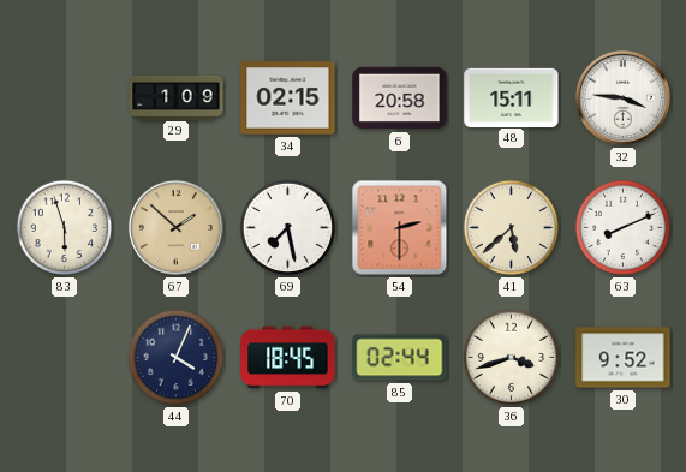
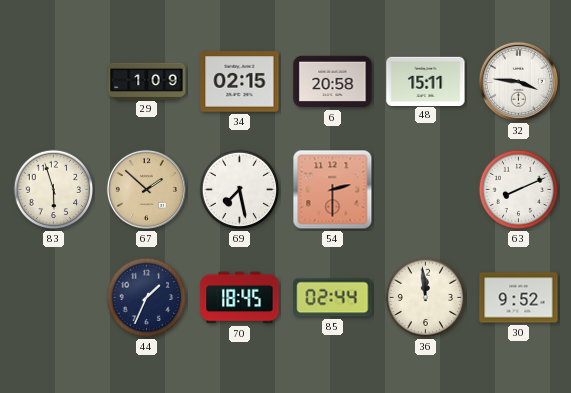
41: 5:38 -> none
44: 4:04 -> 1:34
36: 3:42 -> 11:59
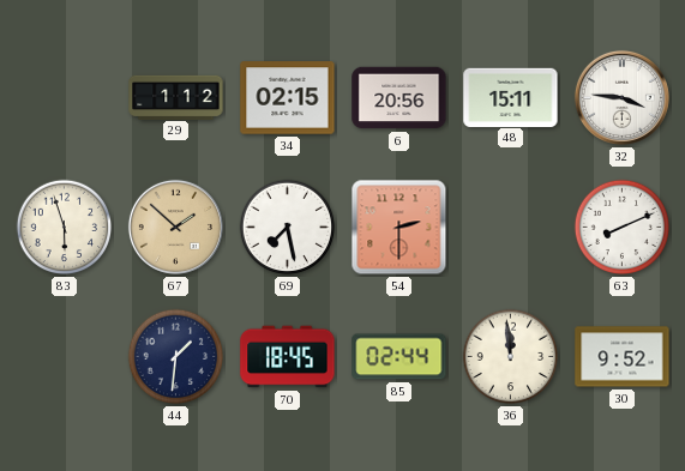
29: 1:09 -> 1:12
6: 20:58 -> 20:56
44: 1:34 -> 1:31
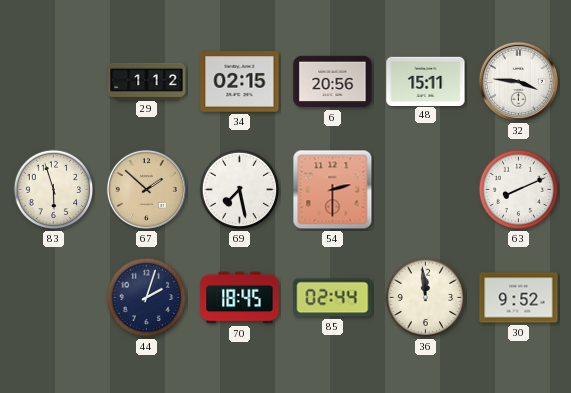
44: 1:31 -> 2:03
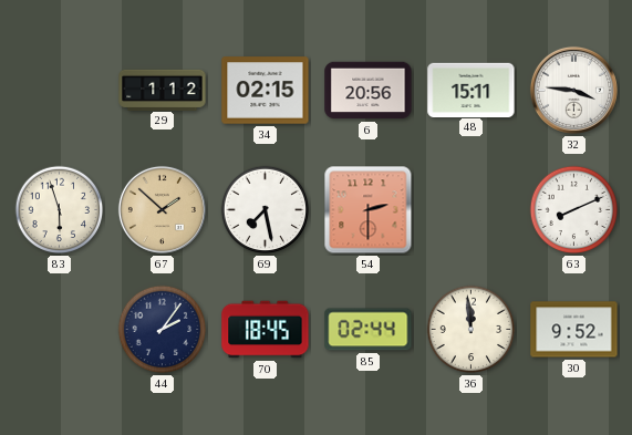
44: 2:03 -> 2:06
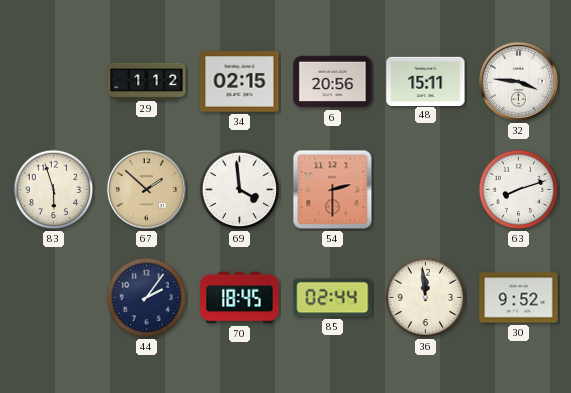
69: 7:28 -> 3:59
63: 8:11 -> 8:12
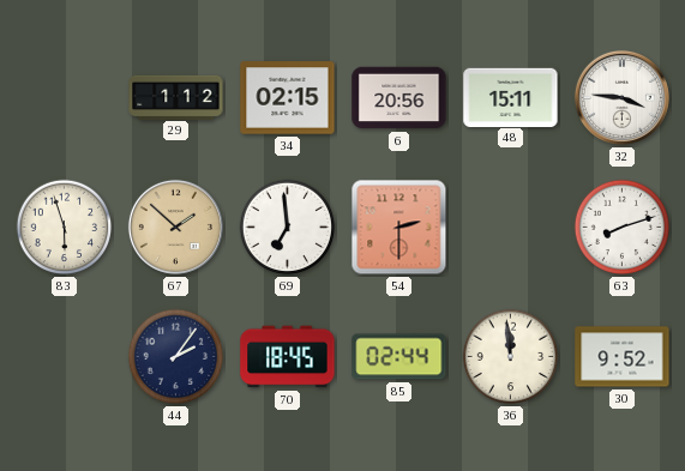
69: 3:59 -> 6:59
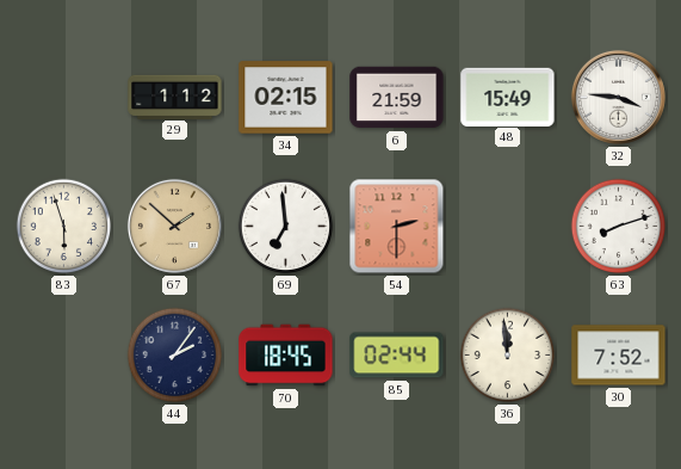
6: 20:56 -> 21:59
48: 15:11 -> 15:49
30: 9:52 -> 7:52
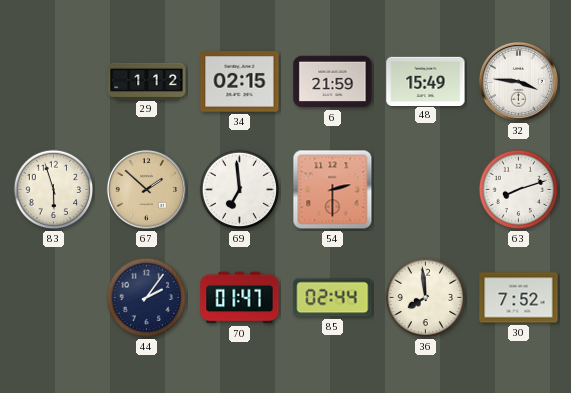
70: 18:45 -> 01:47
36: 11:59 -> 7:59
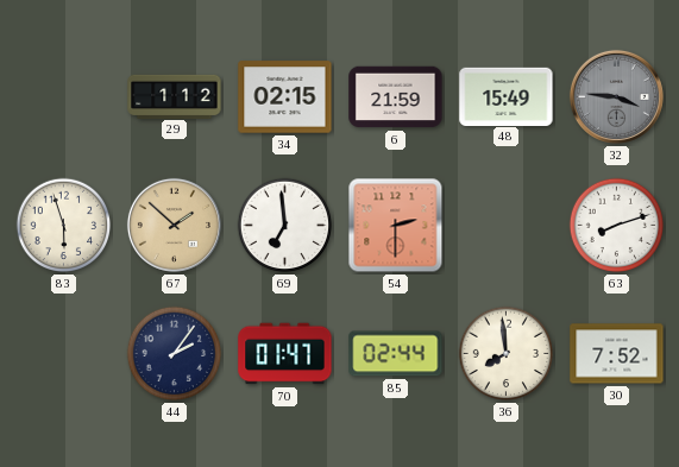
32 dial: white -> grey
